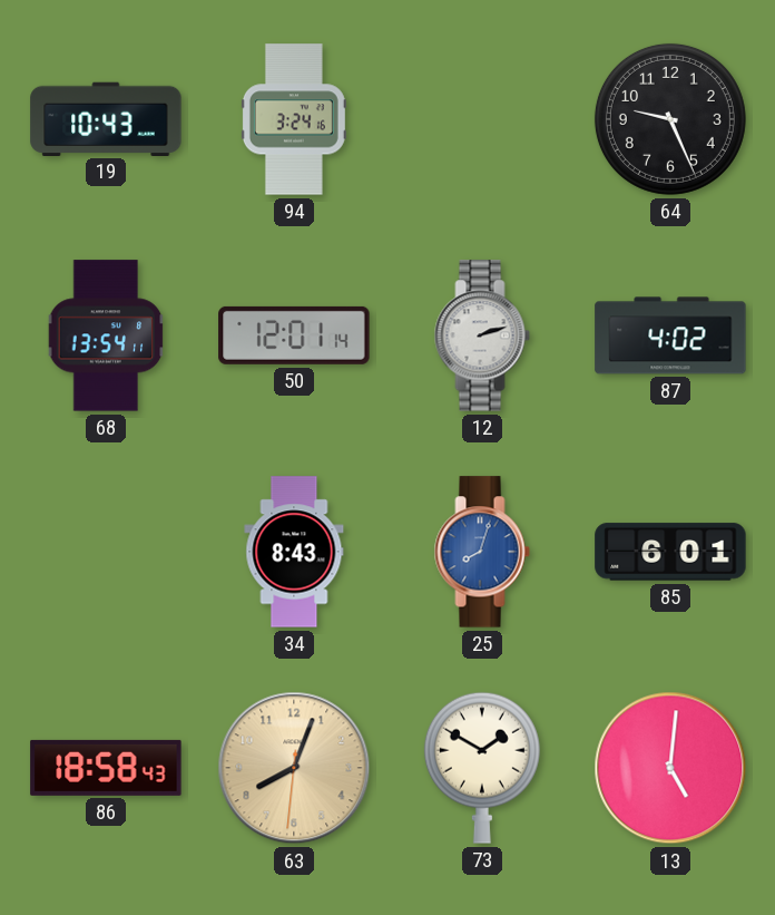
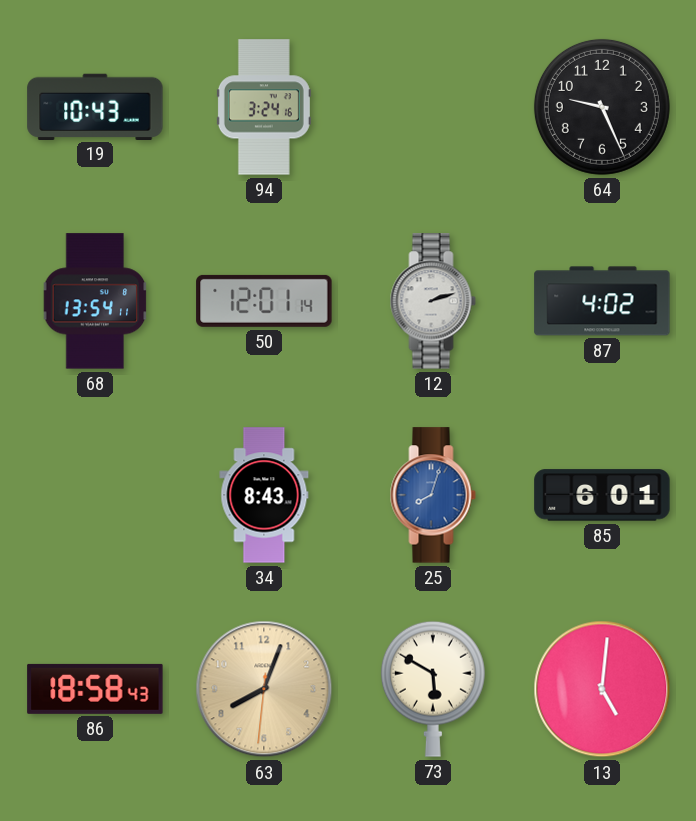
73: 1:50 -> 5:50
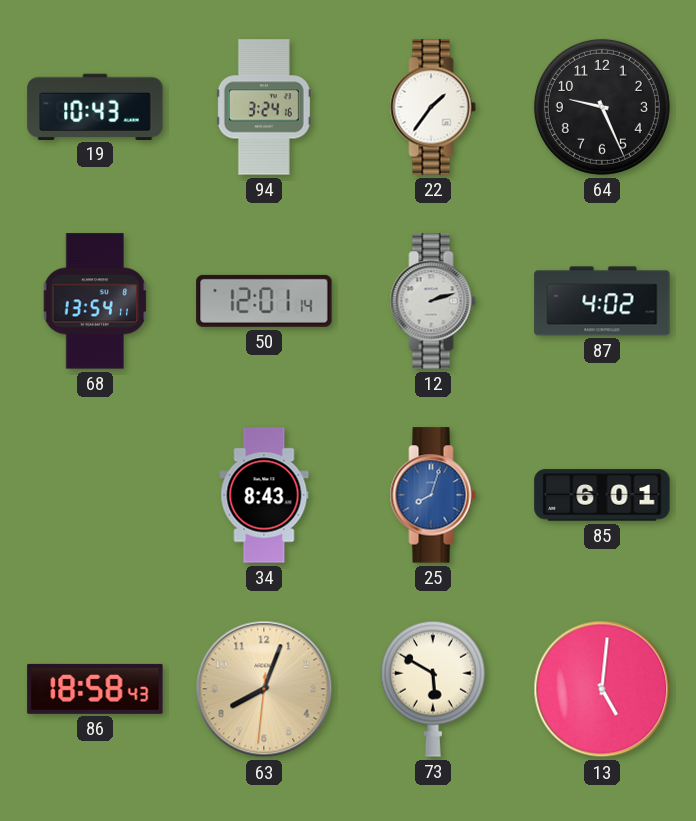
22: none -> 1:36
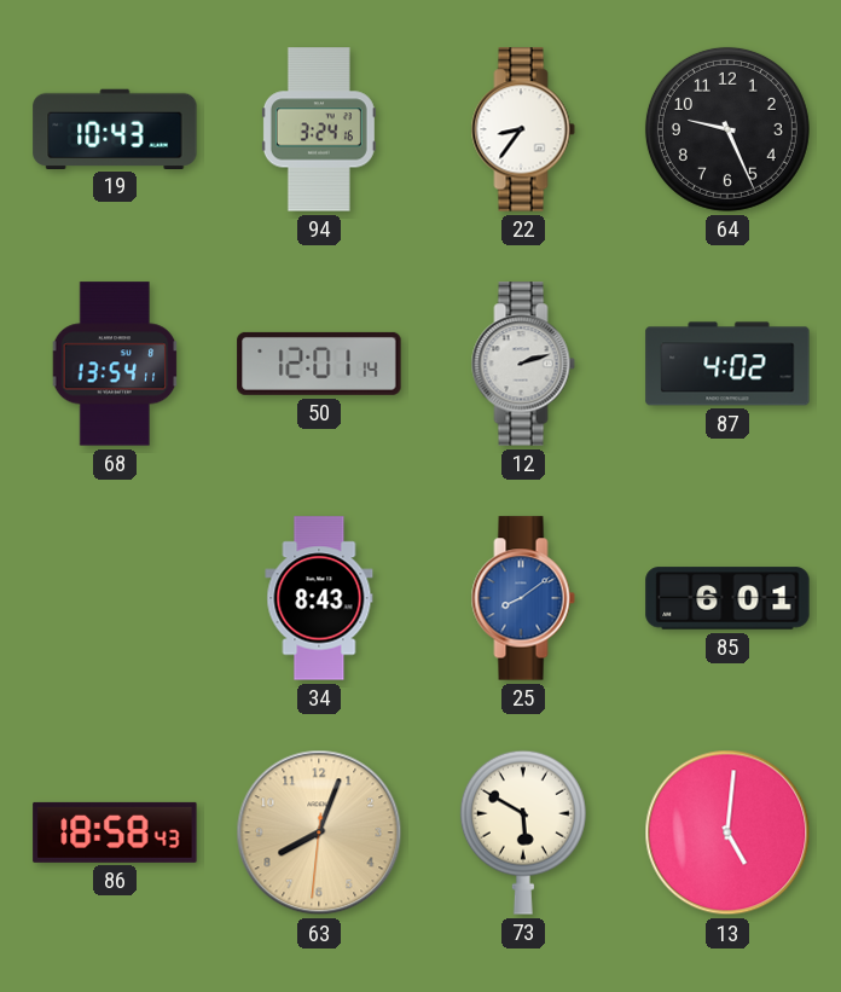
22: 1:36 -> 8:36
25: 8:03 -> 8:09
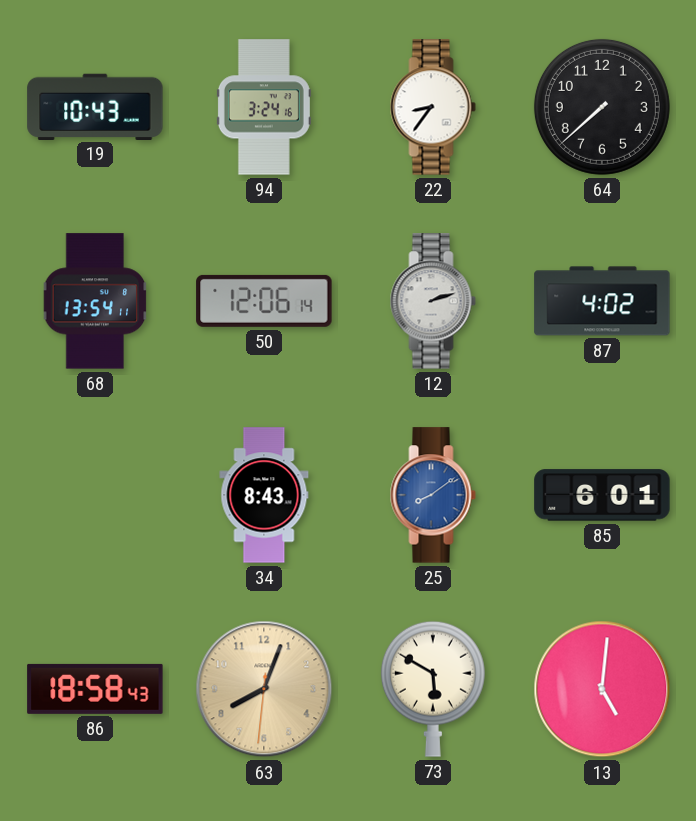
64: 9:26 -> 7:38
50: 12:01 -> 12:06
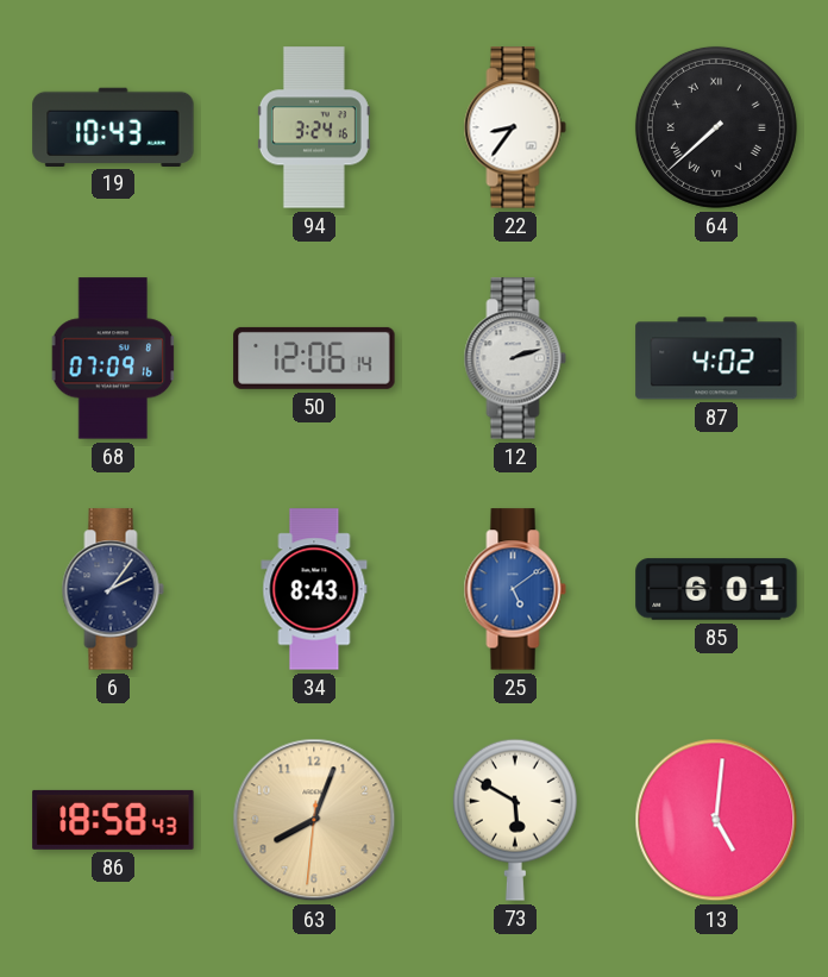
64 numerals: Arabic -> Roman
68: 13:54 -> 07:09
6: none -> 2:06
25: 8:09 -> 5:09
